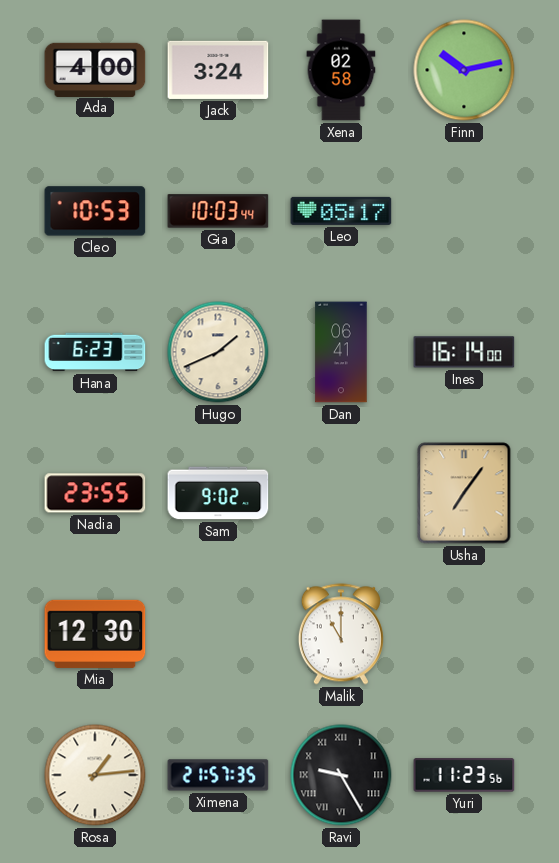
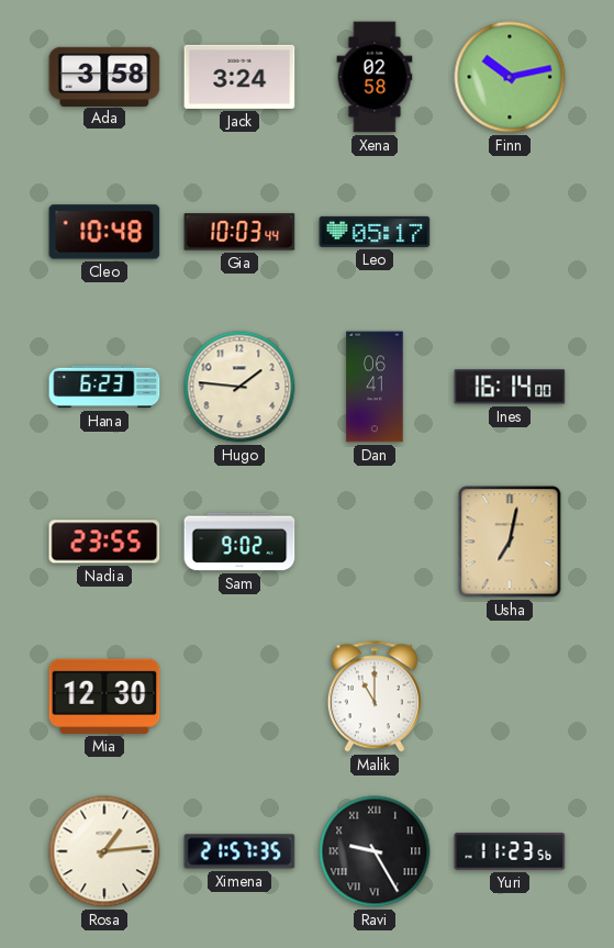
Ada: 4:00 -> 3:58
Cleo: 10:53 -> 10:48
Hugo: 1:41 -> 1:46
Usha: 7:06 -> 7:02
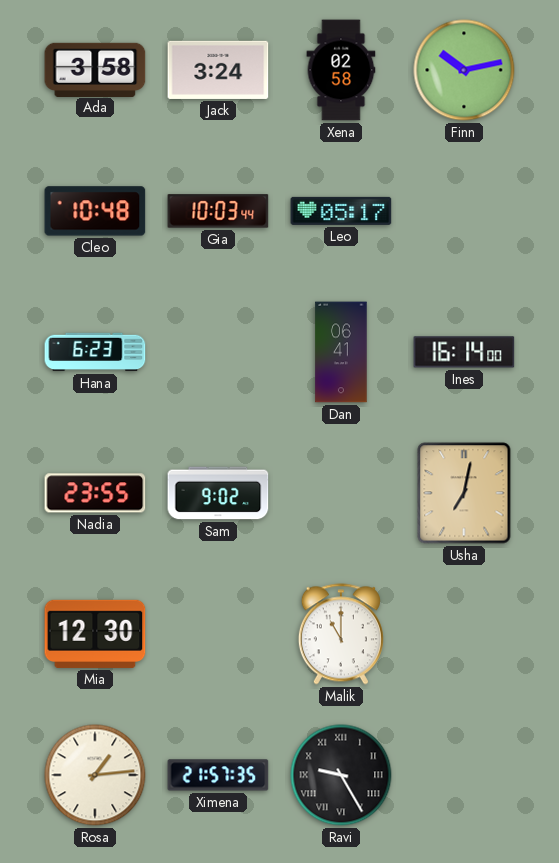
Hugo: 1:46 -> none
Yuri: 11:23 -> none
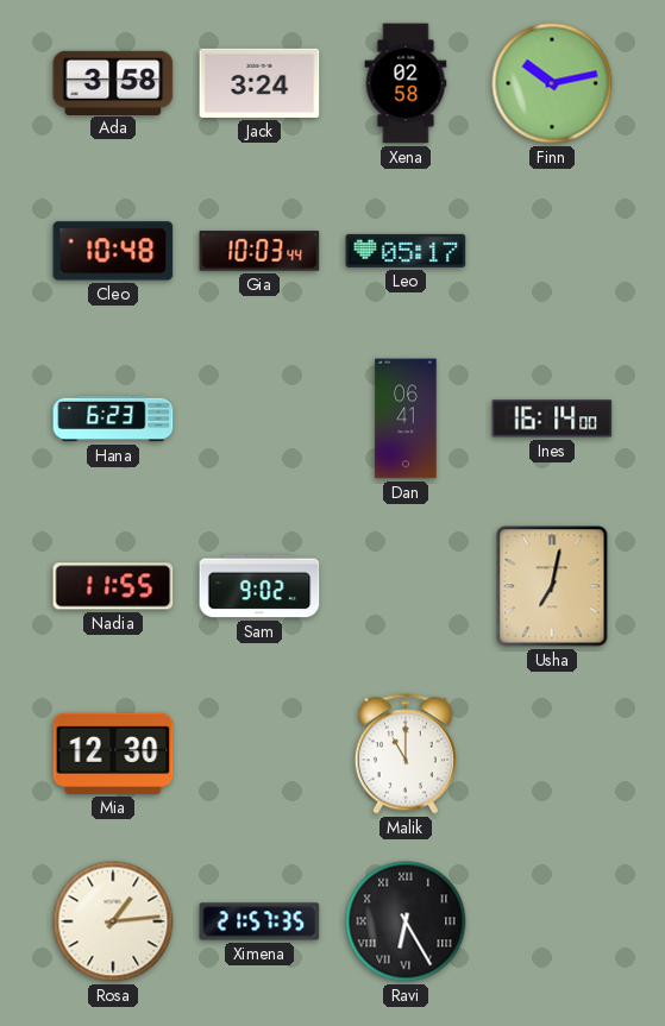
Nadia: 23:55 -> 11:55
Ravi: 9:25 -> 6:25
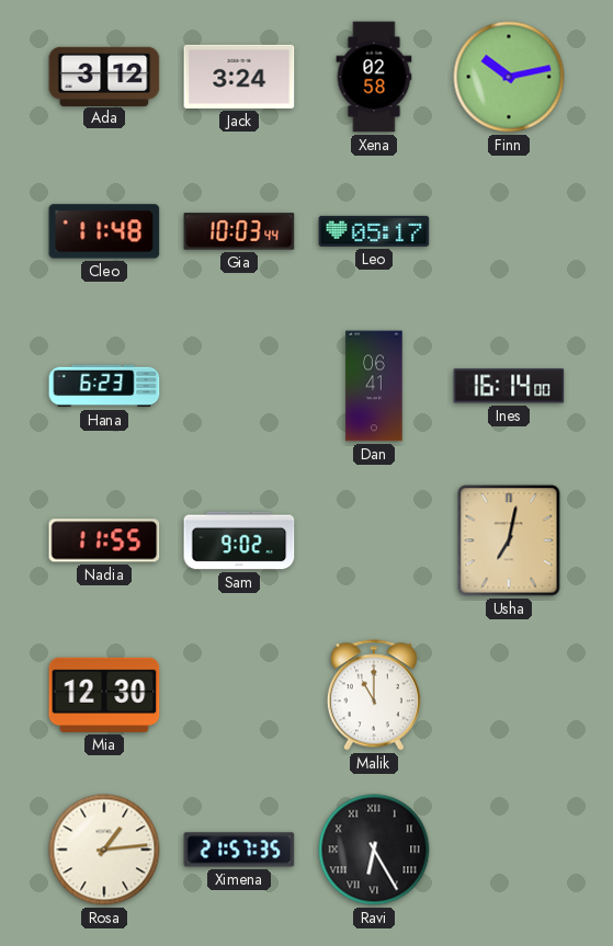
Ada: 3:58 -> 3:12
Cleo: 10:48 -> 11:48
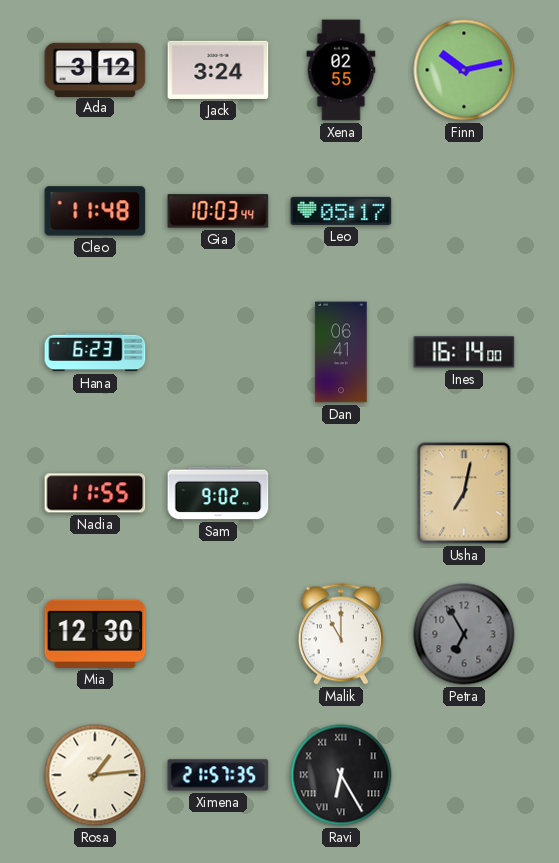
Xena: 02:58 -> 02:55
Petra: none -> 6:55
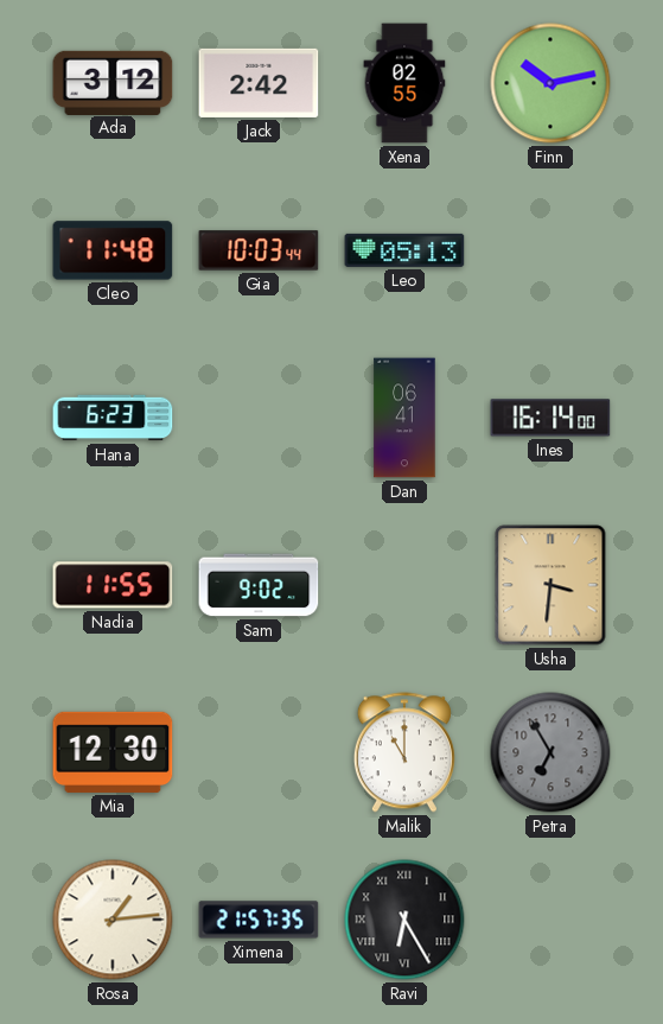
Jack: 3:24 -> 2:42
Leo: 05:17 -> 05:13
Usha: 7:02 -> 3:31
